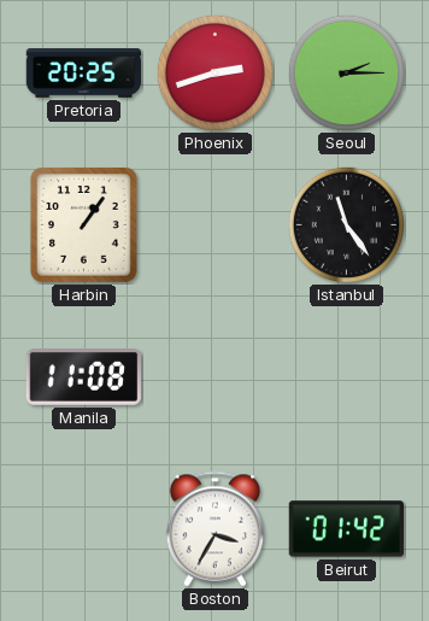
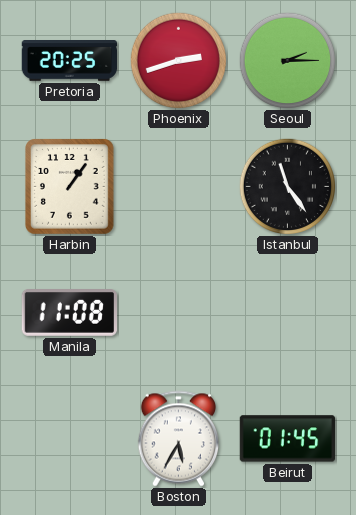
Boston: 3:35 -> 5:35
Beirut: 01:42 -> 01:45
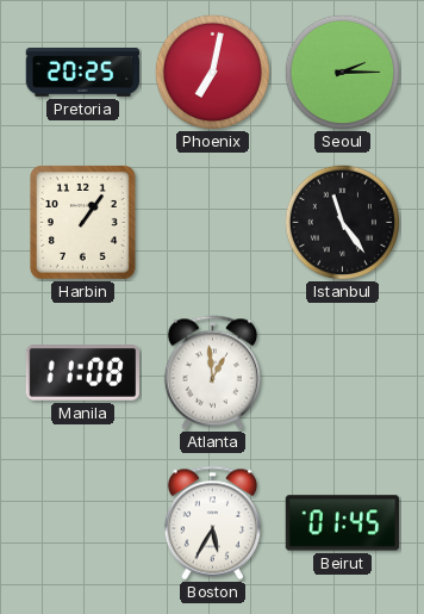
Phoenix: 2:42 -> 7:02
Atlanta: none -> 12:59
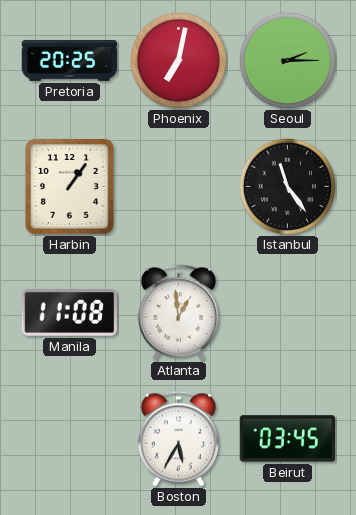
Beirut: 01:45 -> 03:45
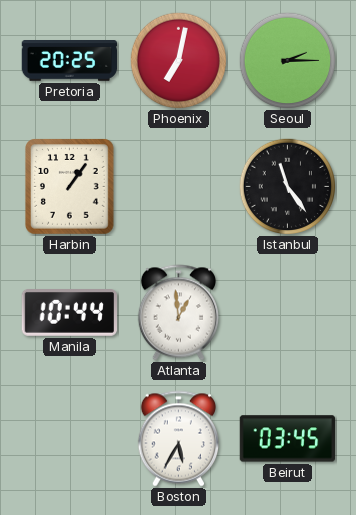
Manila: 11:08 -> 10:44
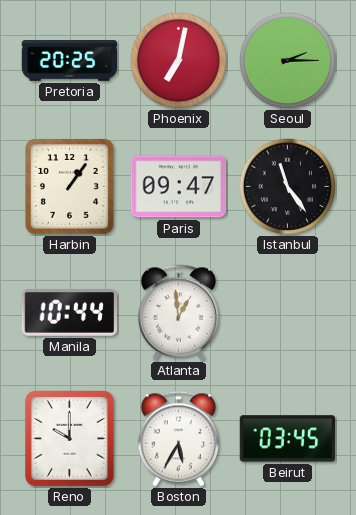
Paris: none -> 09:47
Reno: none -> 10:00
